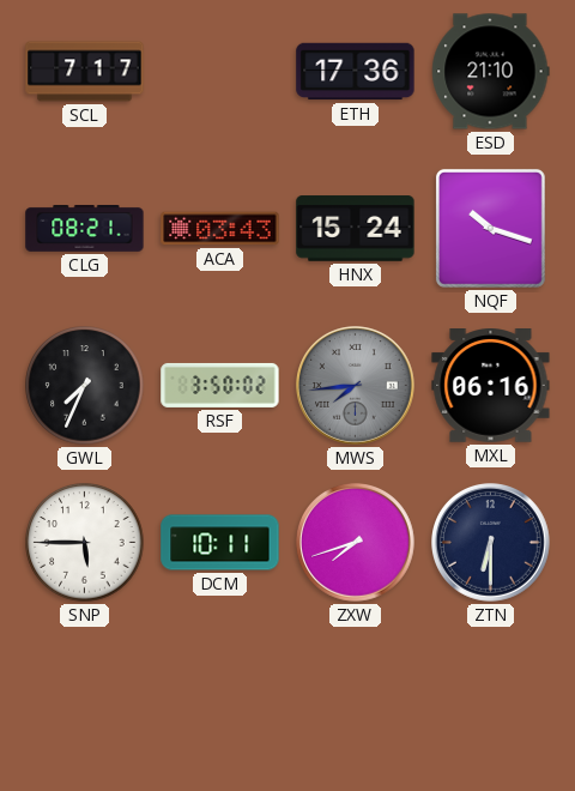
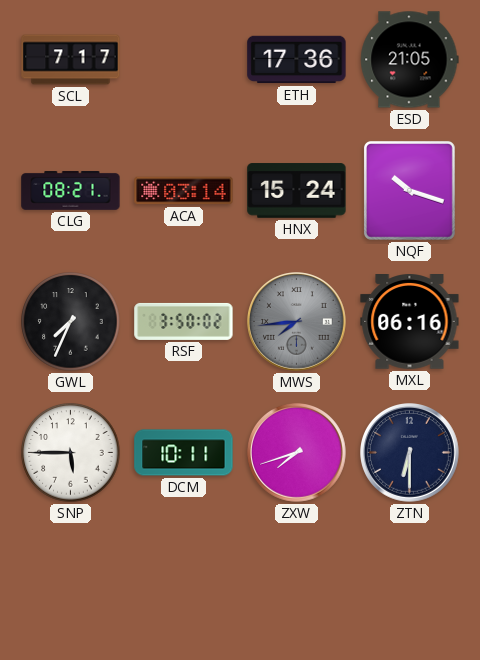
ESD: 21:10 -> 21:05
ACA: 03:43 -> 03:14
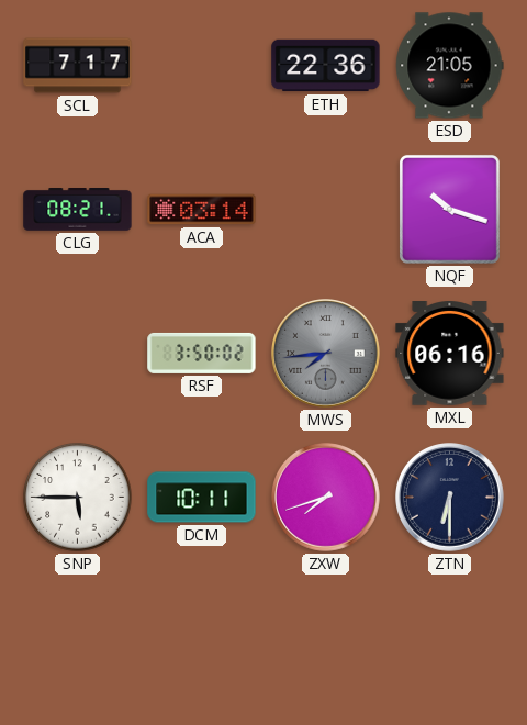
ETH: 17:36 -> 22:36
HNX: 15:24 -> none
GWL: 7:34 -> none
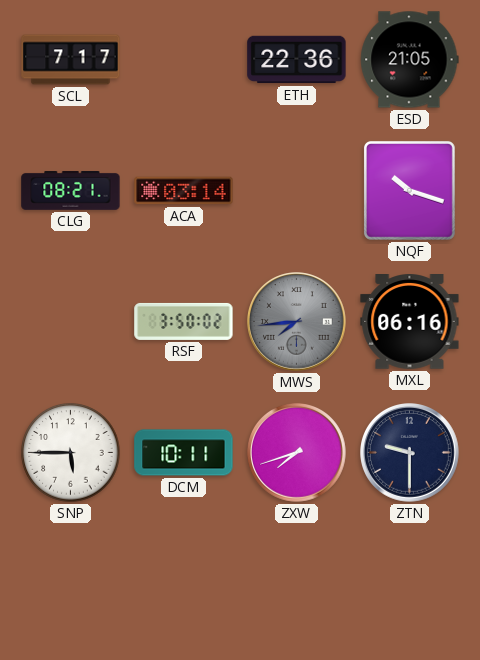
ZTN: 6:30 -> 9:30
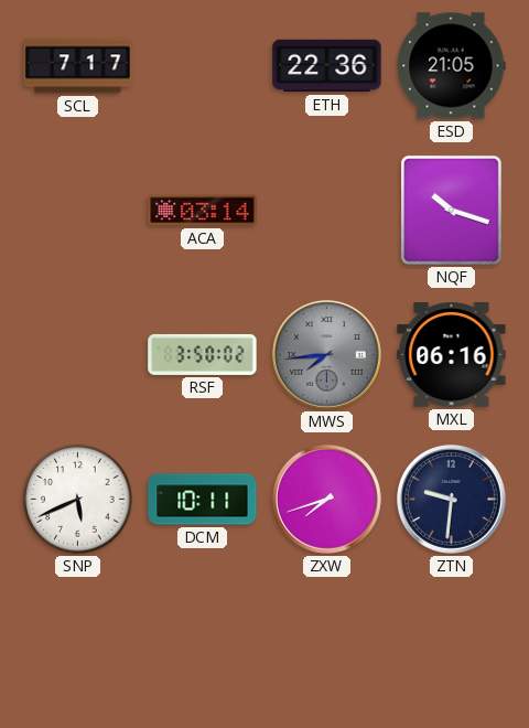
CLG: 08:21 -> none
SNP: 5:45 -> 5:41
ZTN: 9:30 -> 9:31
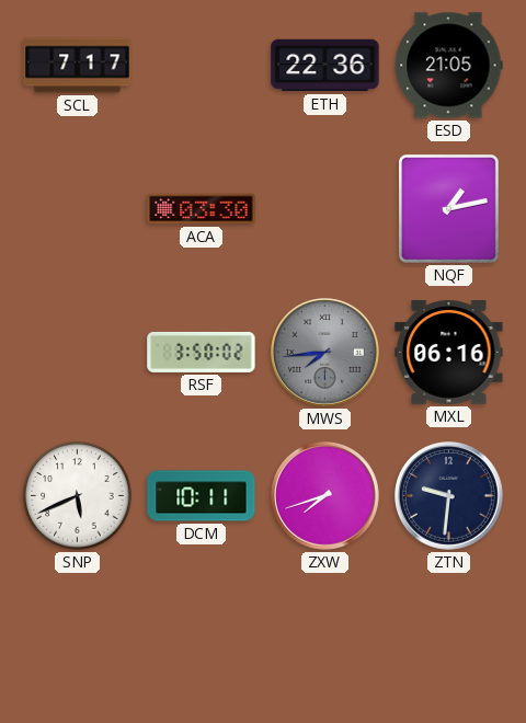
ACA: 03:14 -> 03:30
NQF: 10:18 -> 1:13
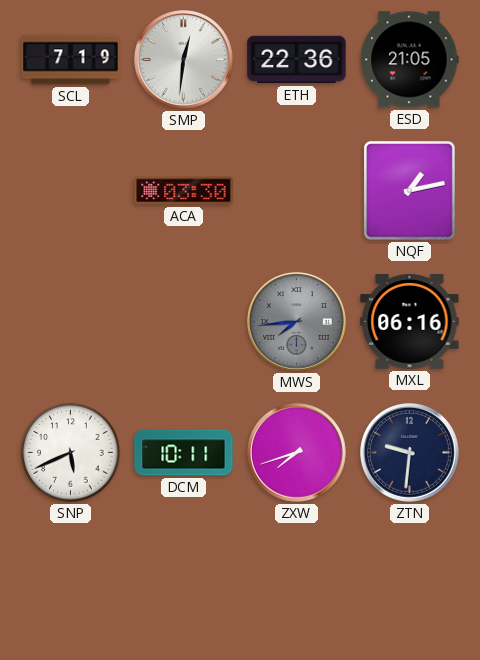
SCL: 7:17 -> 7:19
SMP: none -> 12:31
RSF: 3:50 -> none
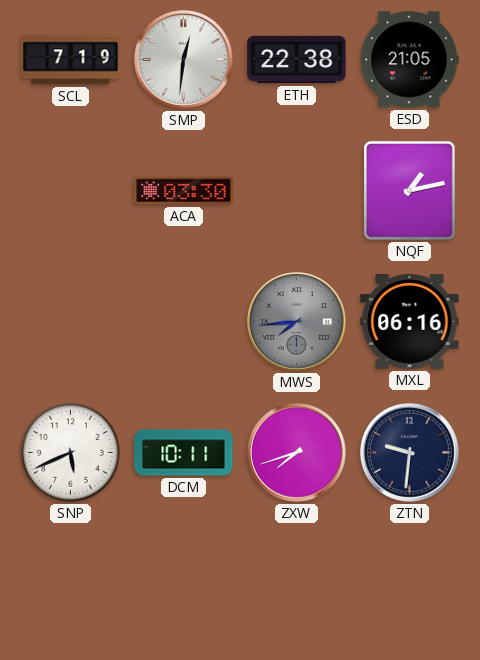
ETH: 22:36 -> 22:38
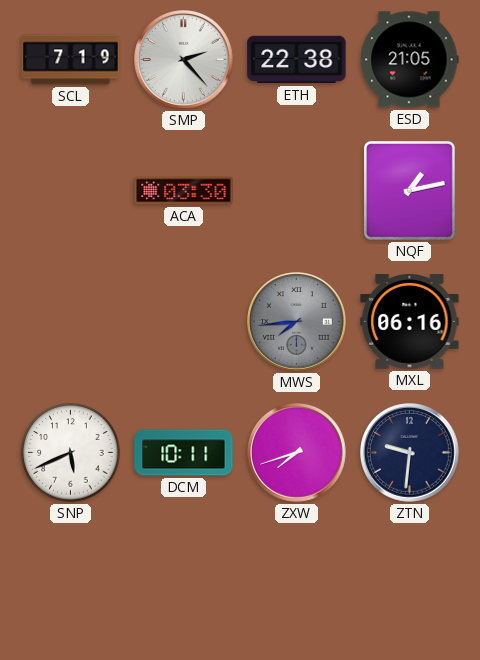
SMP: 12:31 -> 2:23
